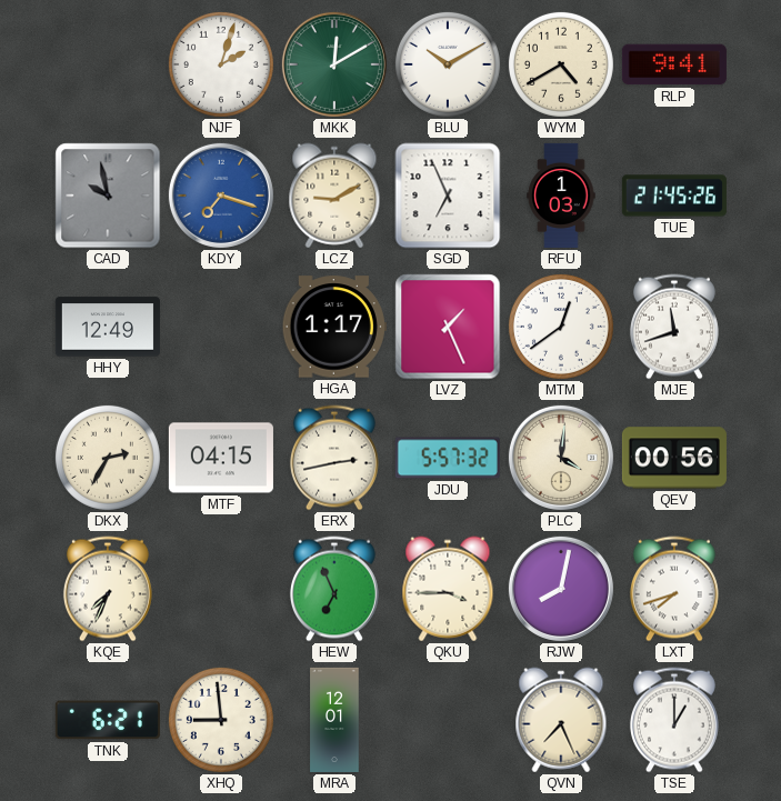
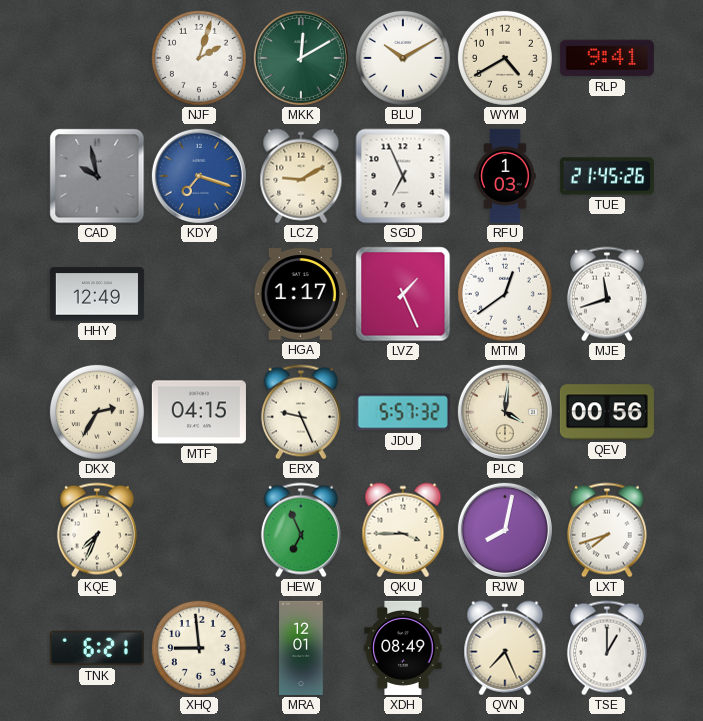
ERX: 2:43 -> 9:26
XDH: none -> 08:49
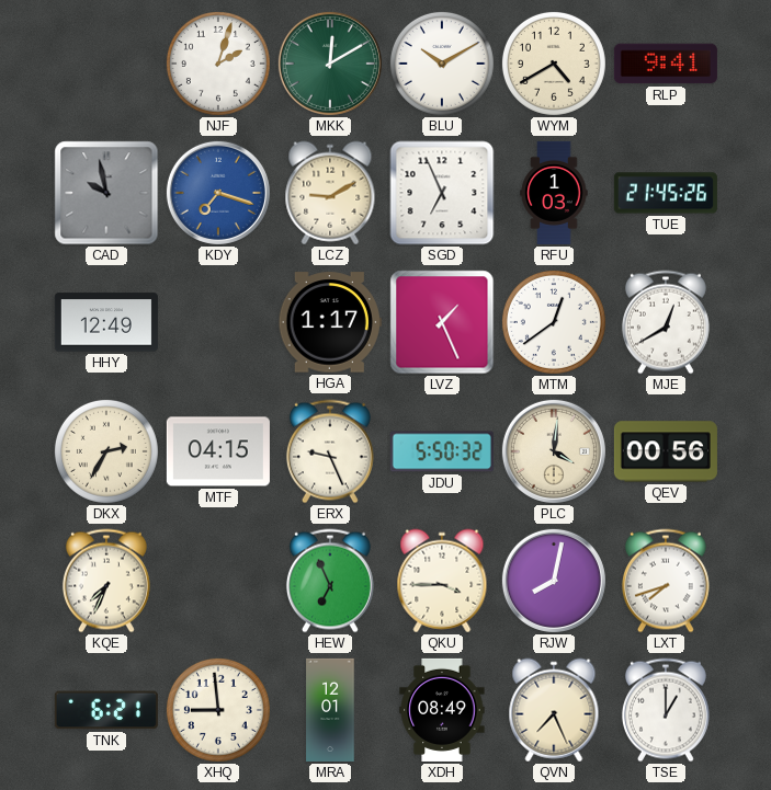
MJE: 11:42 -> 12:40
JDU: 5:57 -> 5:50
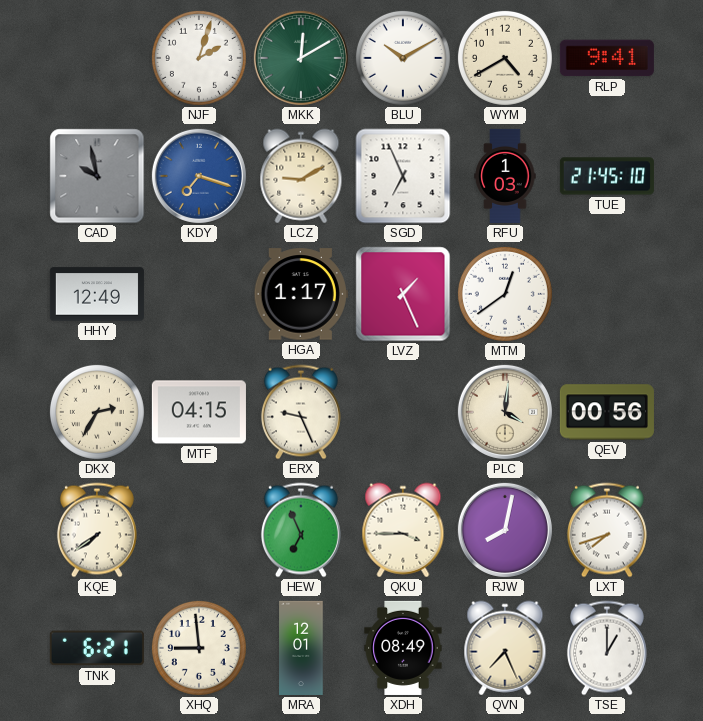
TUE: 21:45:26 -> 21:45:10
MJE: 12:40 -> none
JDU: 5:50 -> none
KQE: 7:34 -> 7:39
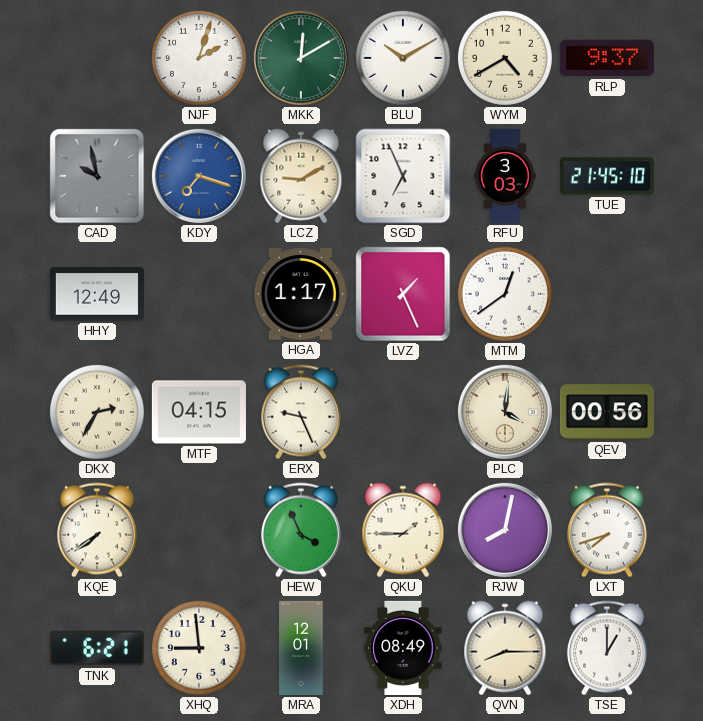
RLP: 9:41 -> 9:37
RFU: 1:03 -> 3:03
HEW: 6:56 -> 3:56
QKU: 3:45 -> 1:45
QVN: 7:26 -> 8:15
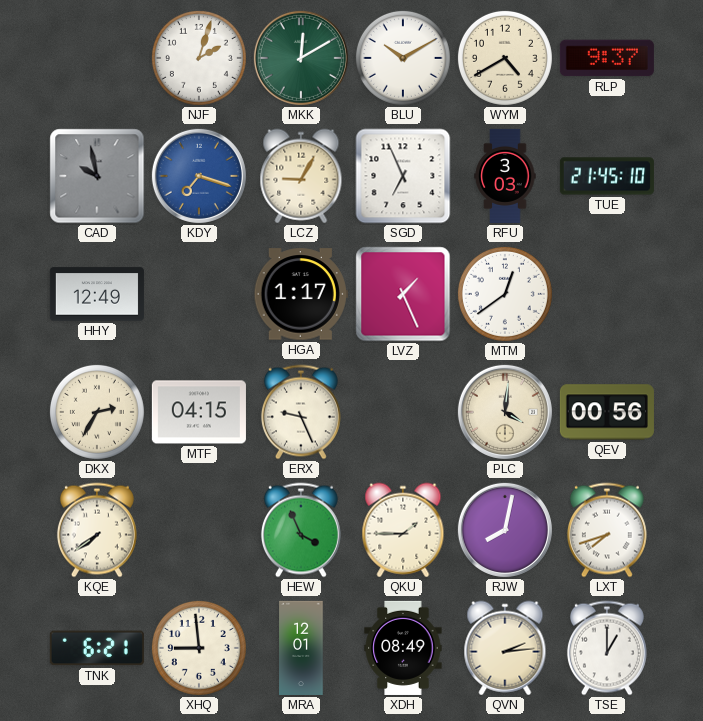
LCZ: 9:10 -> 9:05
QVN: 8:15 -> 2:14
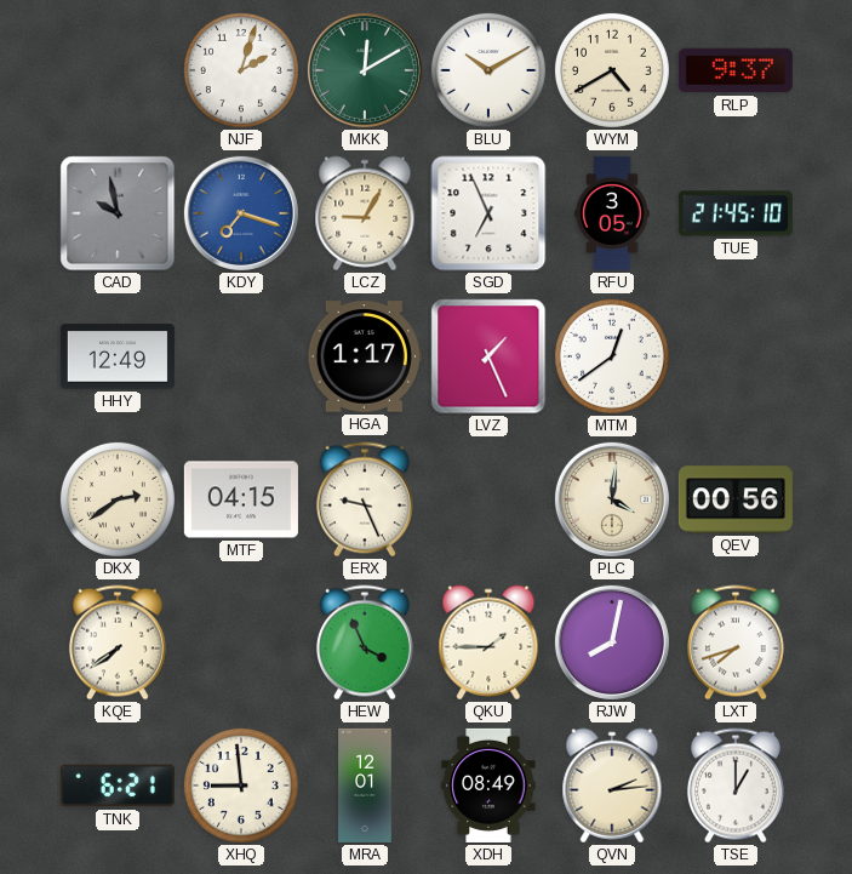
RFU: 3:03 -> 3:05
DKX: 2:35 -> 2:39
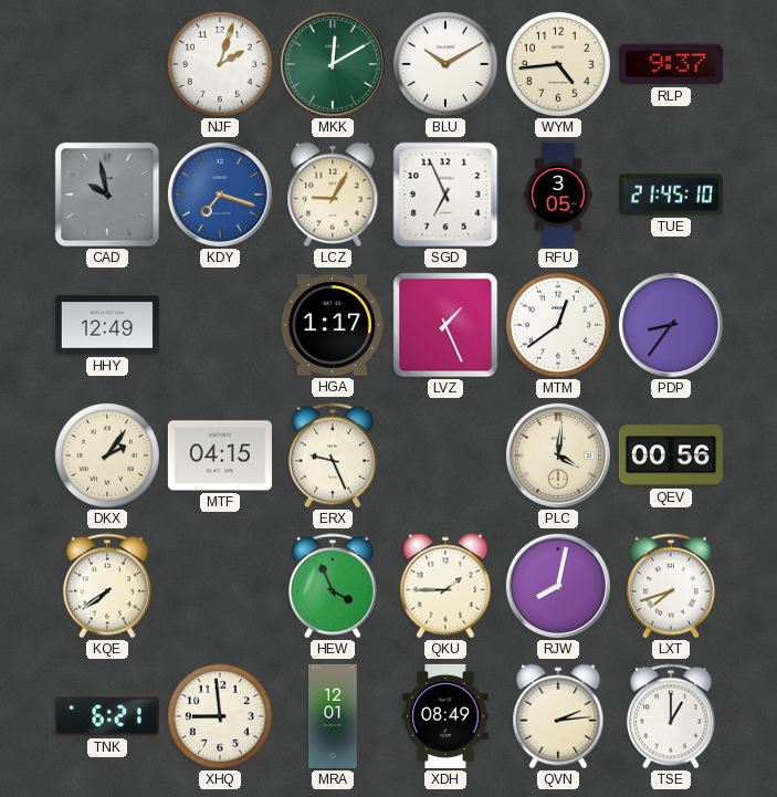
WYM: 4:40 -> 4:44
PDP: none -> 8:36
DKX: 2:39 -> 2:06
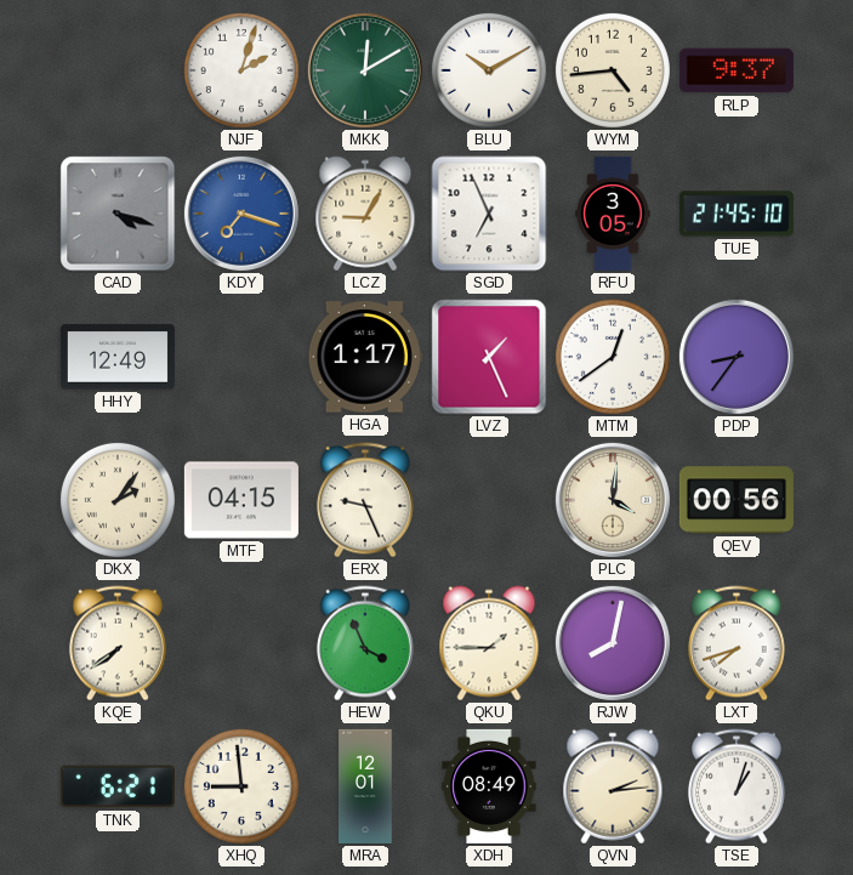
CAD: 9:58 -> 4:18
TSE: 1:00 -> 1:03
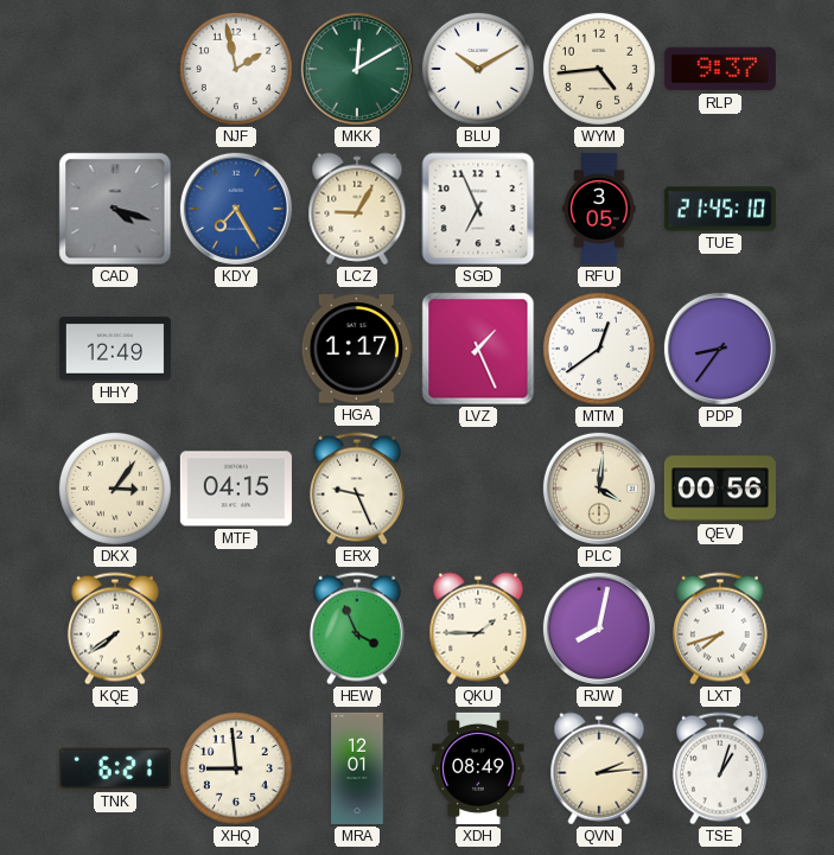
NJF: 2:03 -> 1:58
KDY: 7:18 -> 7:25
DKX: 2:06 -> 3:06
